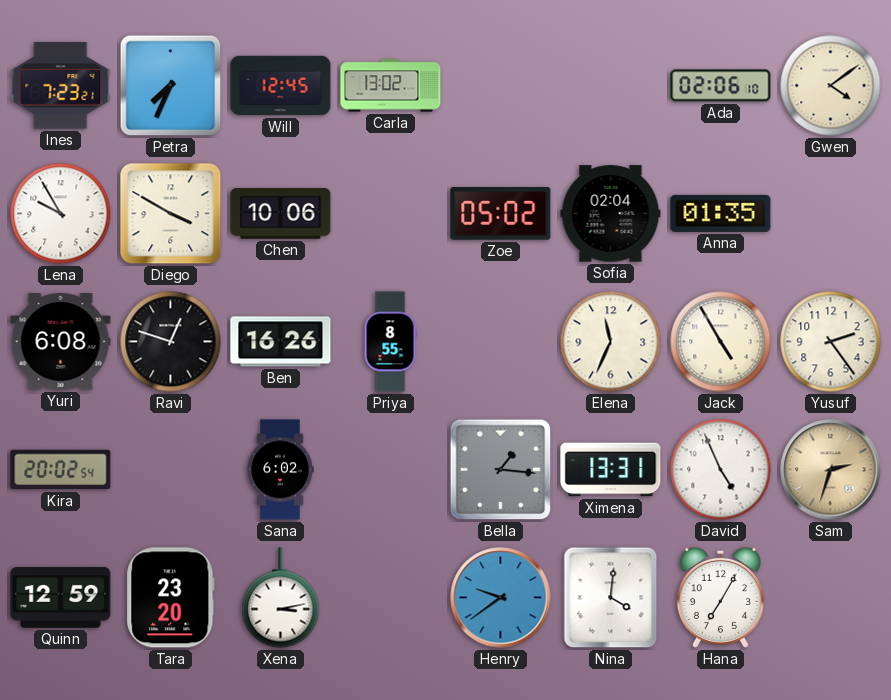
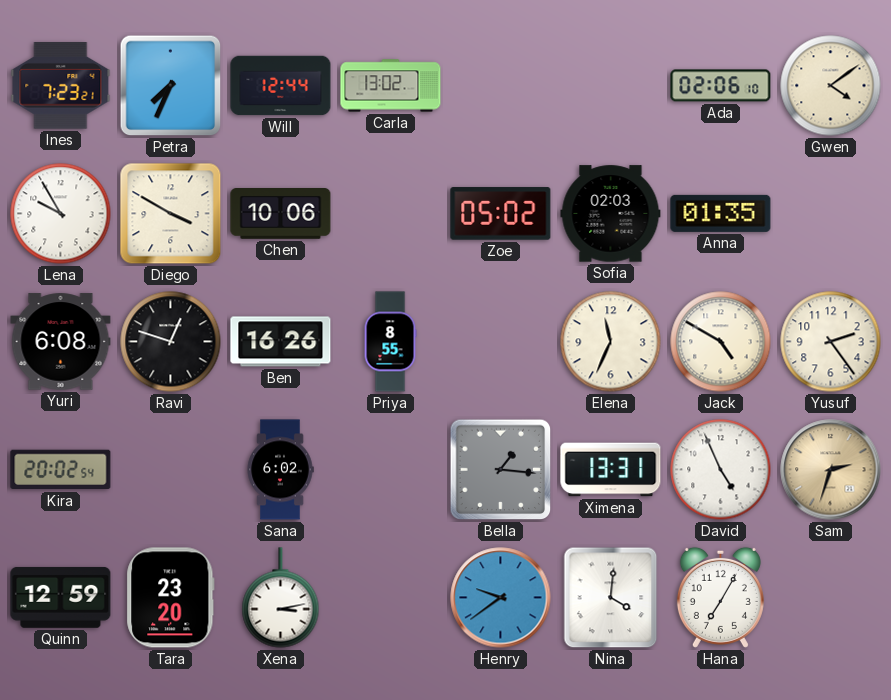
Will: 12:45 -> 12:44
Sofia: 02:04 -> 02:03
Jack: 4:55 -> 4:50
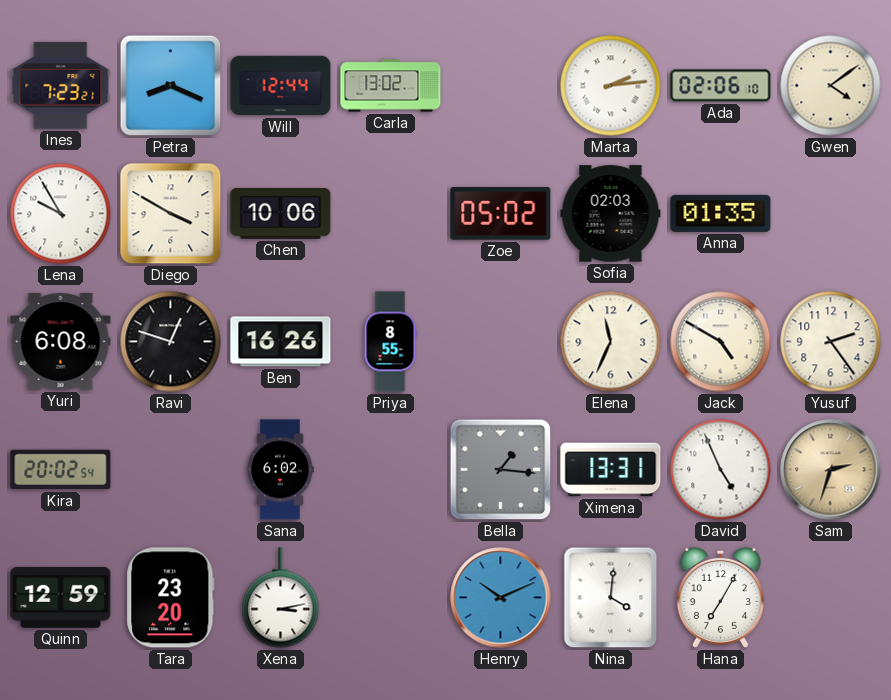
Petra: 7:34 -> 8:19
Marta: none -> 2:14
Henry: 9:39 -> 10:11
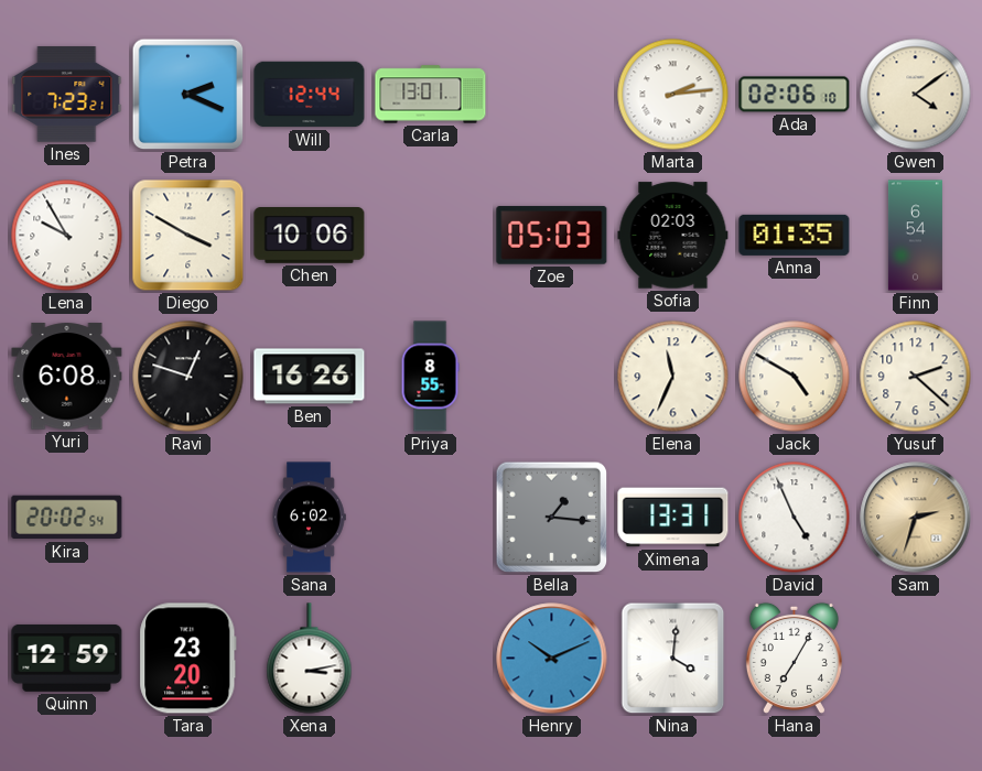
Petra: 8:19 -> 2:19
Carla: 13:02 -> 13:01
Zoe: 05:02 -> 05:03
Finn: none -> 6:54
Yusuf: 2:24 -> 2:22
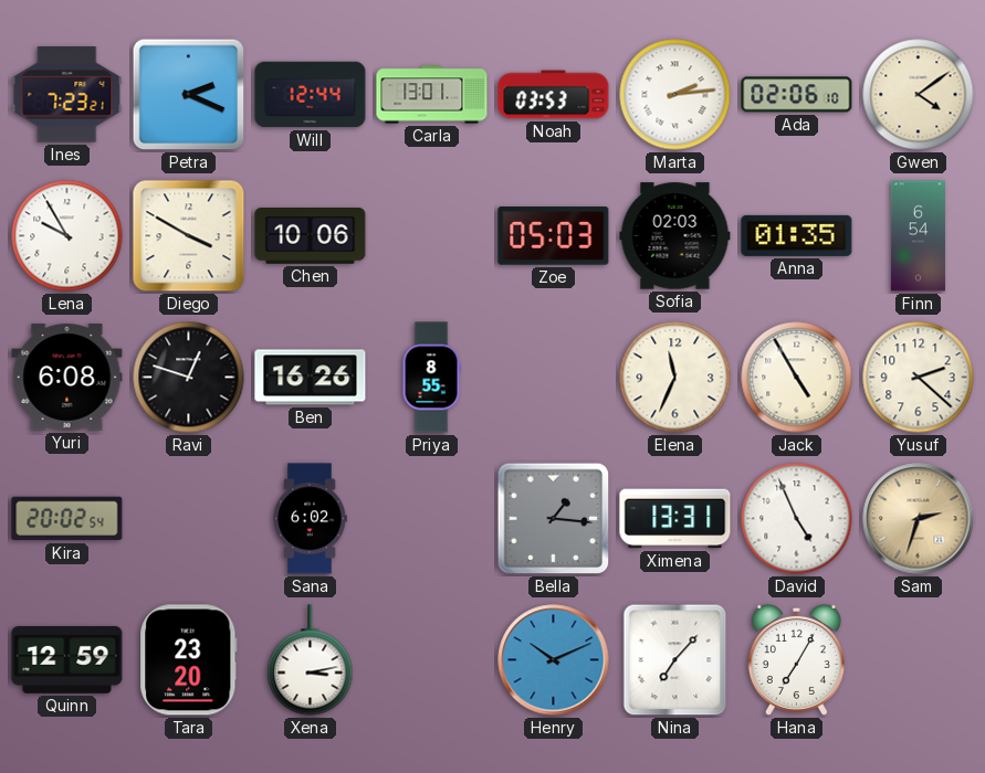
Noah: none -> 03:53
Jack: 4:50 -> 4:55
Nina: 4:01 -> 7:07
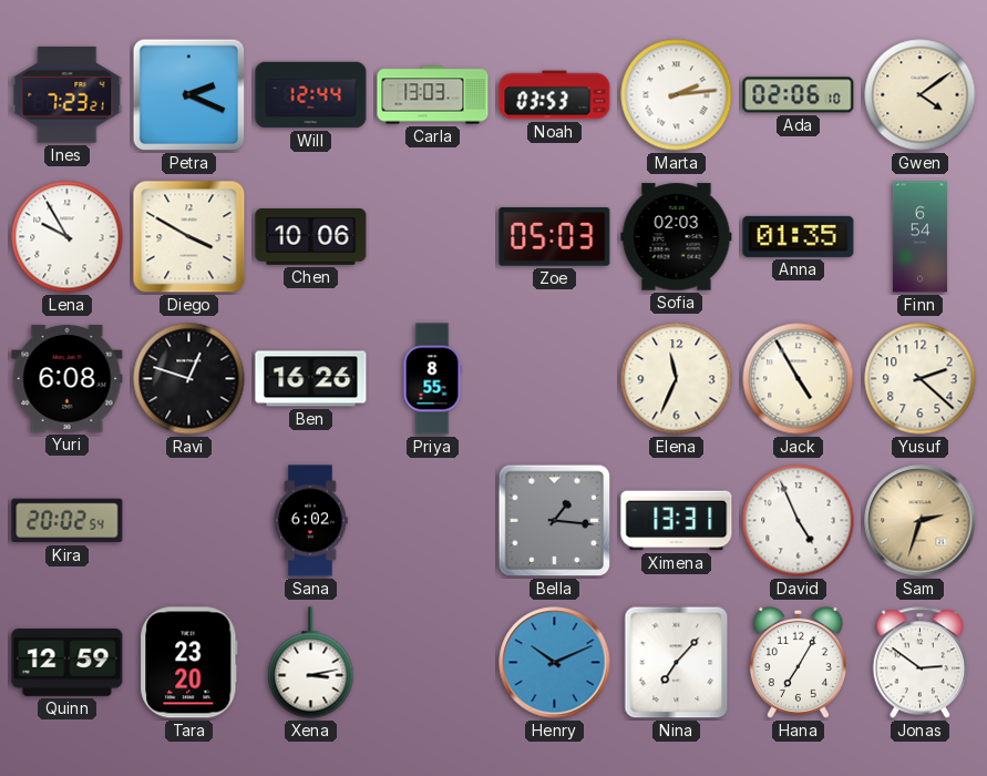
Carla: 13:01 -> 13:03
Jonas: none -> 2:51
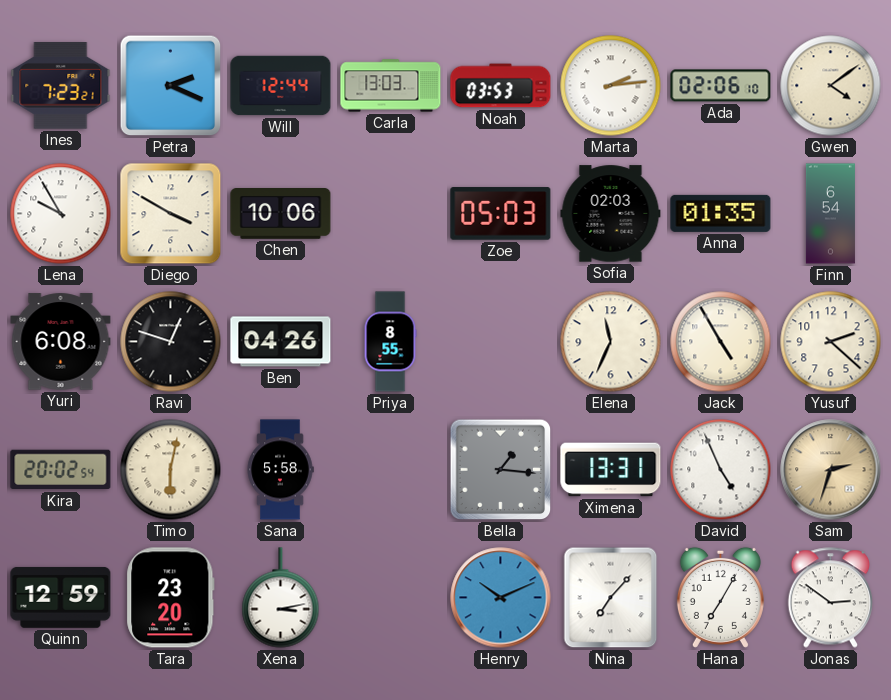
Ben: 16:26 -> 04:26
Timo: none -> 6:02
Sana: 6:02 -> 5:58
